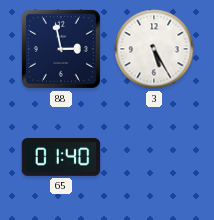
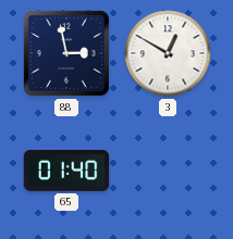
3: 5:25 -> 12:50
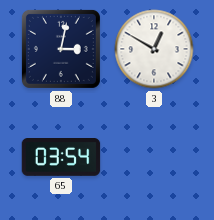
88: 2:58 -> 3:02
65: 01:40 -> 03:54
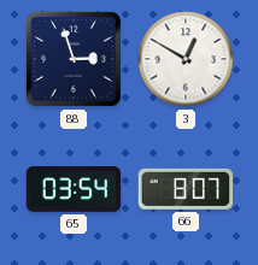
88: 3:02 -> 2:57
66: none -> 8:07
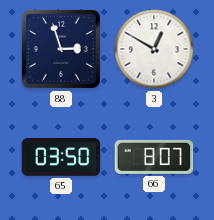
65: 03:54 -> 03:50
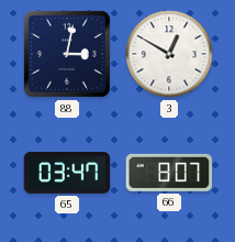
88: 2:57 -> 3:02
65: 03:50 -> 03:47
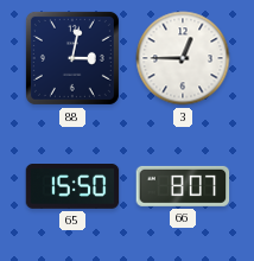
3: 12:50 -> 12:45
65: 03:47 -> 15:50
